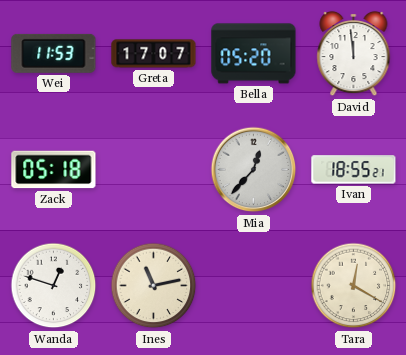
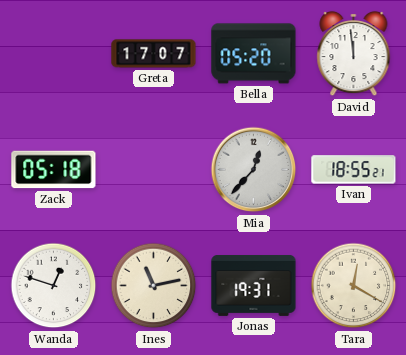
Wei: 11:53 -> none
Jonas: none -> 19:31
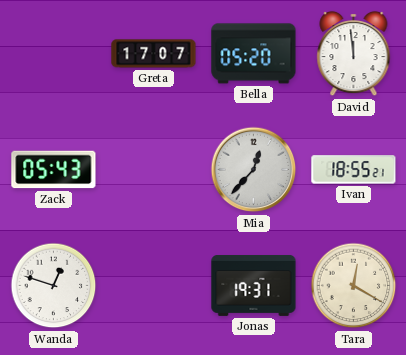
Zack: 05:18 -> 05:43
Ines: 11:13 -> none
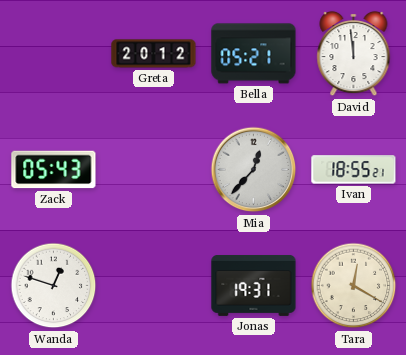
Greta: 17:07 -> 20:12
Bella: 05:20 -> 05:21
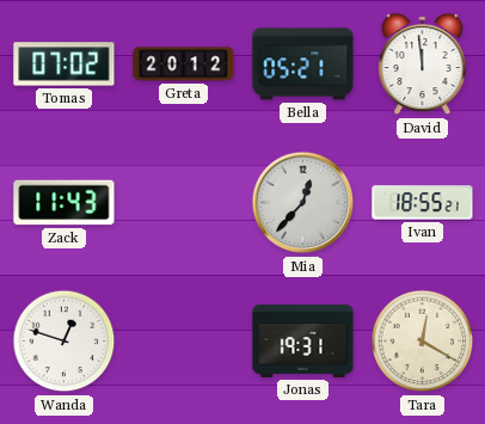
Tomas: none -> 07:02
Zack: 05:43 -> 11:43
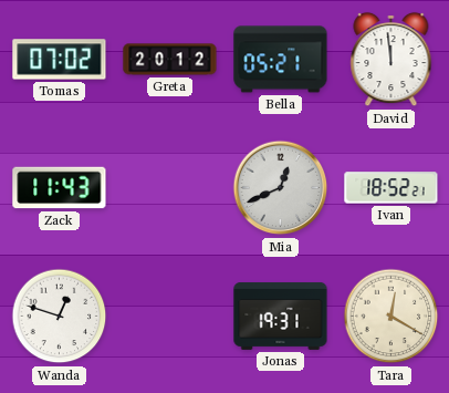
Mia: 12:37 -> 12:41
Ivan: 18:55 -> 18:52
